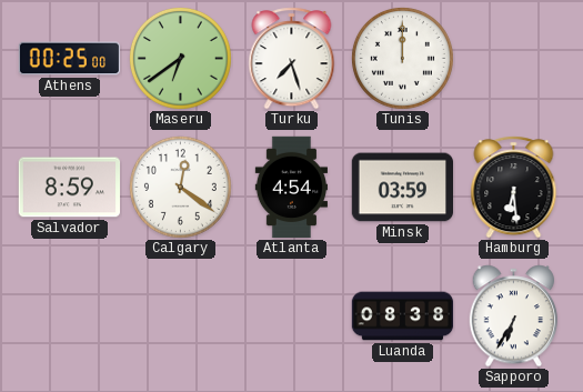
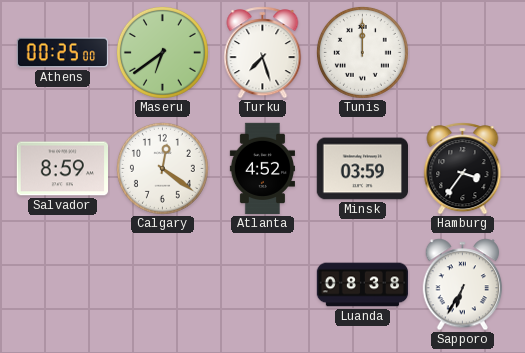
Atlanta: 4:54 -> 4:52
Hamburg: 6:29 -> 3:36
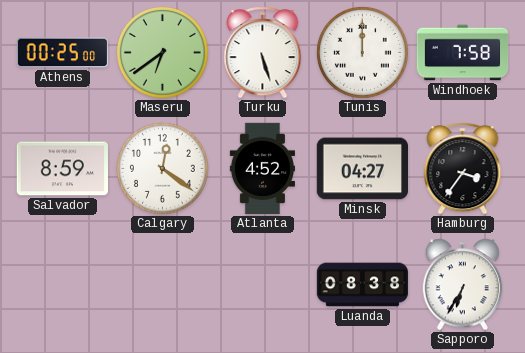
Turku: 7:27 -> 5:27
Windhoek: none -> 7:58
Minsk: 03:59 -> 04:27
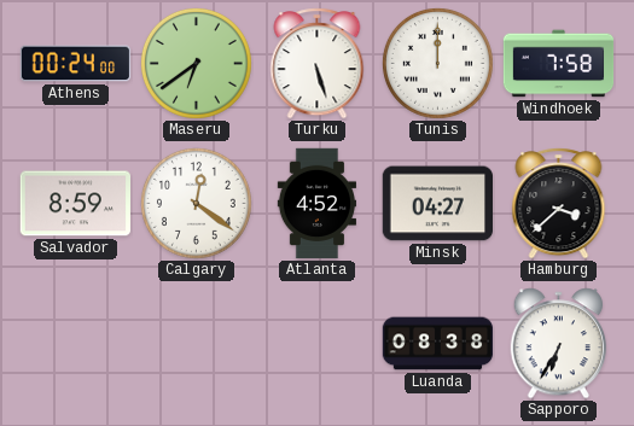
Athens: 00:25 -> 00:24
Hamburg: 3:36 -> 3:38
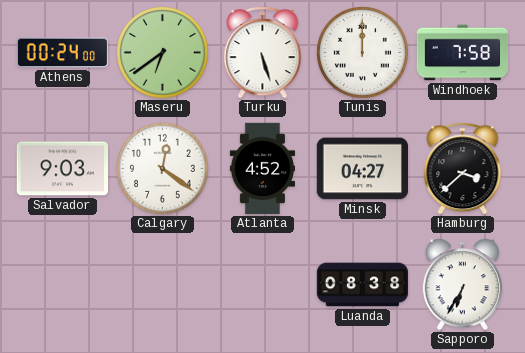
Salvador: 8:59 -> 9:03
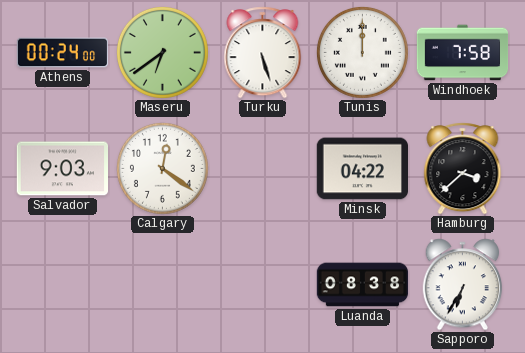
Atlanta: 4:52 -> none
Minsk: 04:27 -> 04:22
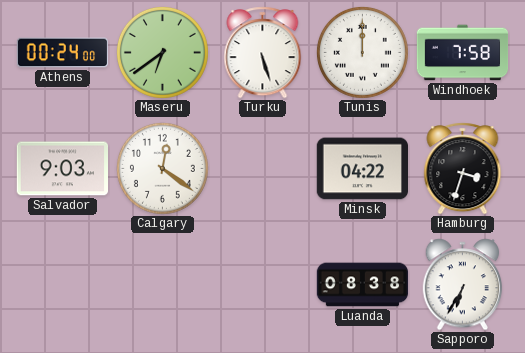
Hamburg: 3:38 -> 3:33
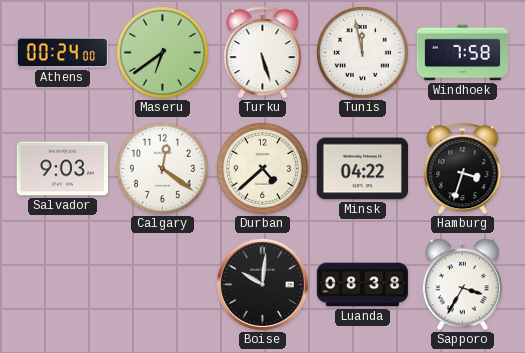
Tunis: 12:00 -> 11:58
Durban: none -> 4:38
Boise: none -> 10:01
Sapporo: 6:35 -> 3:35
